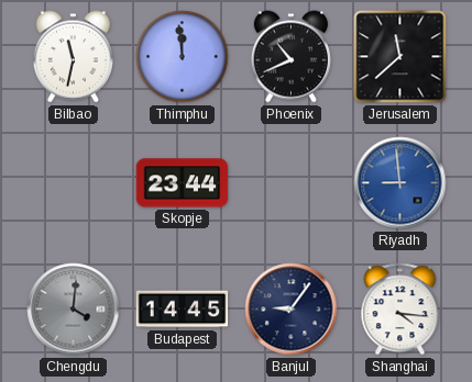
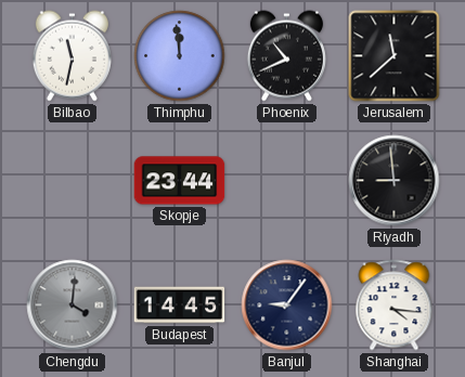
Riyadh dial: blue -> black
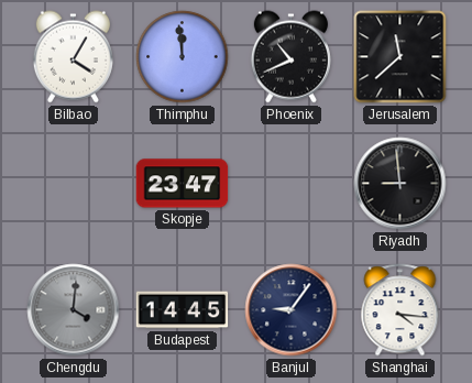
Bilbao: 11:32 -> 4:05
Skopje: 23:44 -> 23:47
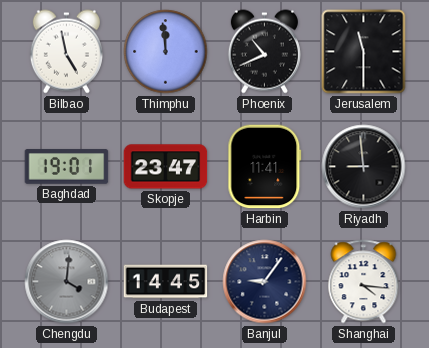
Bilbao: 4:05 -> 4:58
Jerusalem: 11:38 -> 11:30
Baghdad: none -> 19:01
Harbin: none -> 11:41
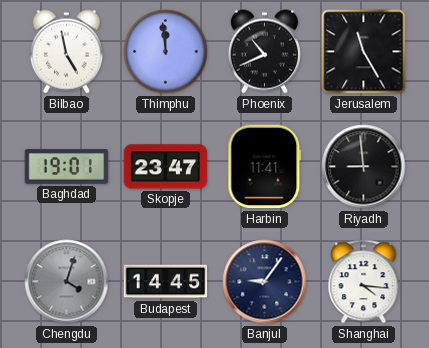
Jerusalem: 11:30 -> 11:25
Chengdu: 4:01 -> 4:03
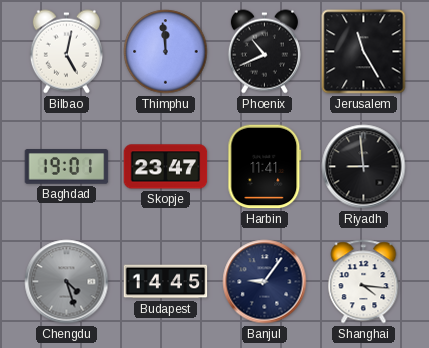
Bilbao: 4:58 -> 5:02
Chengdu: 4:03 -> 4:27
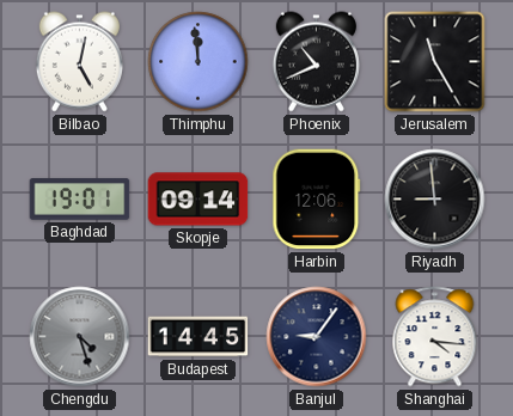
Skopje: 23:47 -> 09:14
Harbin: 11:41 -> 12:06
